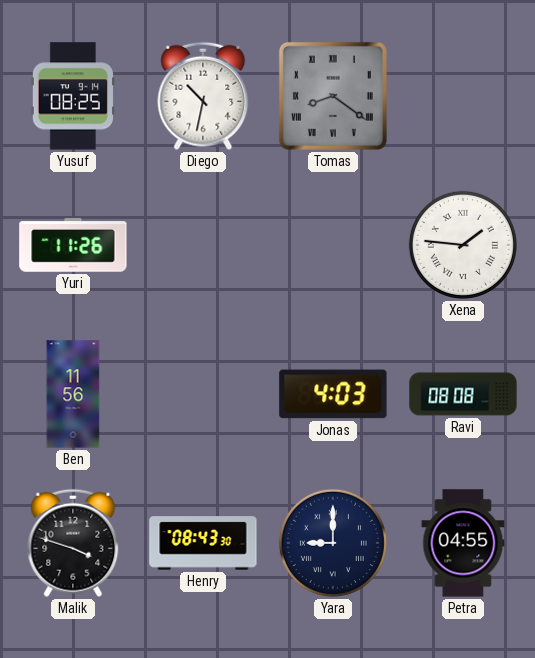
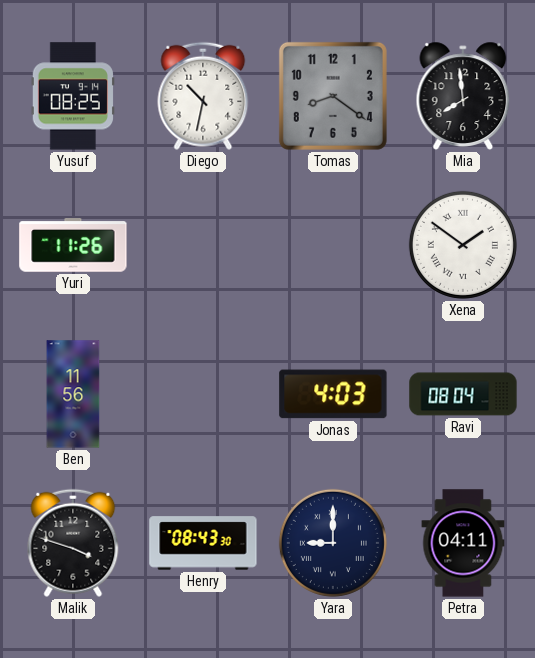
Tomas numerals: Roman -> Arabic
Mia: none -> 7:59
Xena: 1:46 -> 1:51
Ravi: 08:08 -> 08:04
Petra: 04:55 -> 04:11
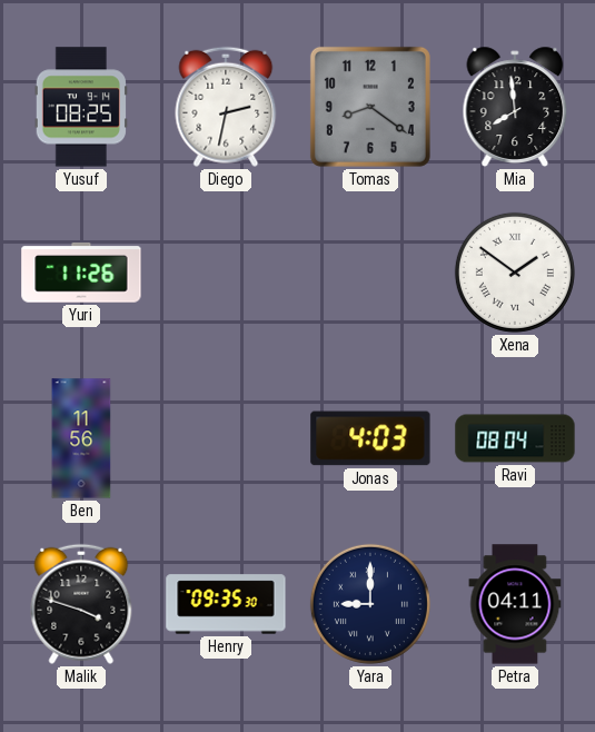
Diego: 10:32 -> 2:32
Henry: 08:43 -> 09:35
